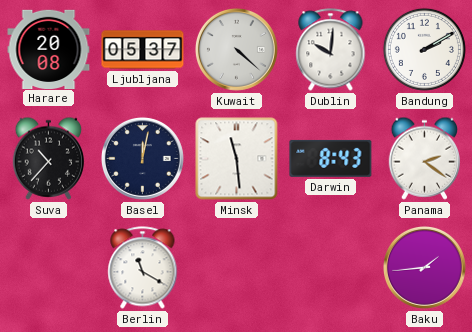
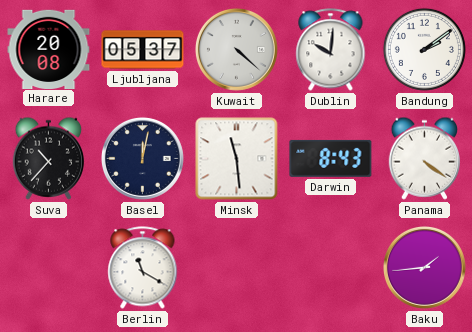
Bandung: 2:10 -> 2:09
Panama: 2:21 -> 4:21
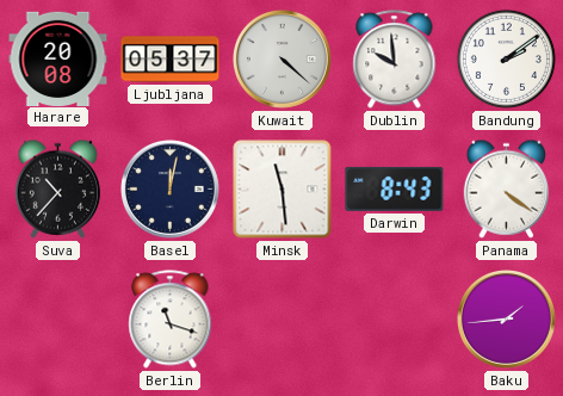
Dublin: 10:01 -> 9:59
Berlin: 11:20 -> 11:18
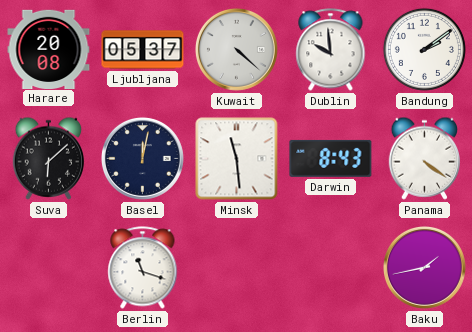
Suva: 10:37 -> 6:08
Baku: 1:44 -> 1:43
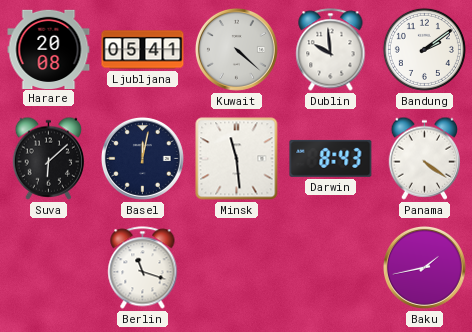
Ljubljana: 05:37 -> 05:41
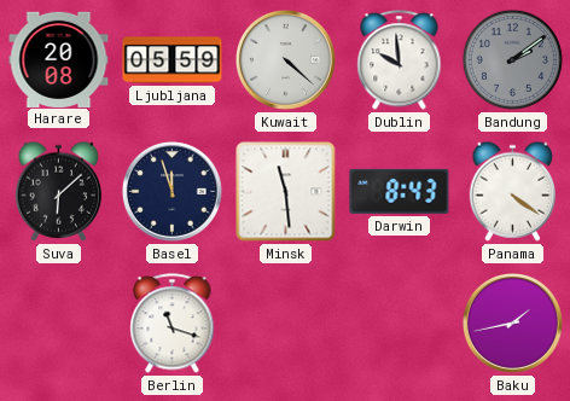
Ljubljana: 05:41 -> 05:59
Bandung dial: white -> grey
Basel: 12:02 -> 11:57
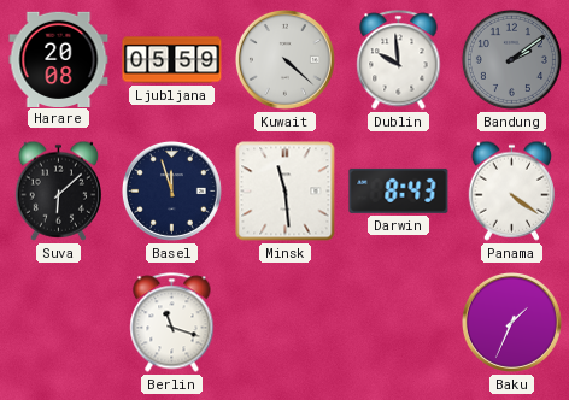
Baku: 1:43 -> 1:34
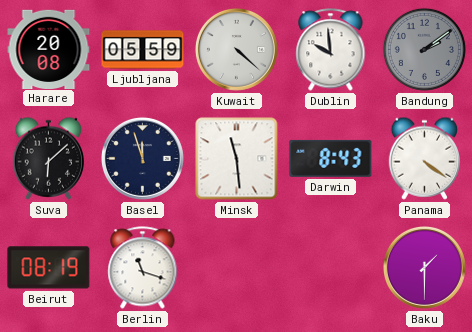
Beirut: none -> 08:19
Baku: 1:34 -> 1:30
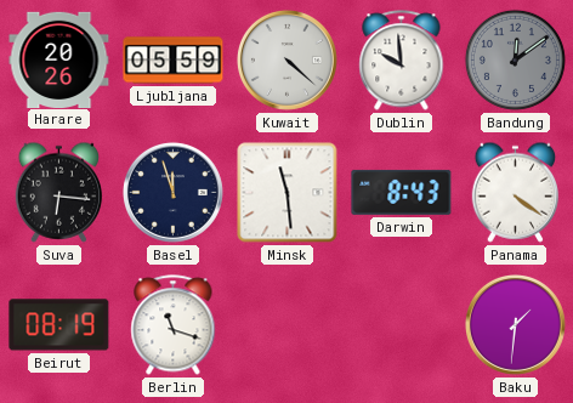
Harare: 20:08 -> 20:26
Bandung: 2:09 -> 12:09
Suva: 6:08 -> 6:16
Baku: 1:30 -> 1:31
